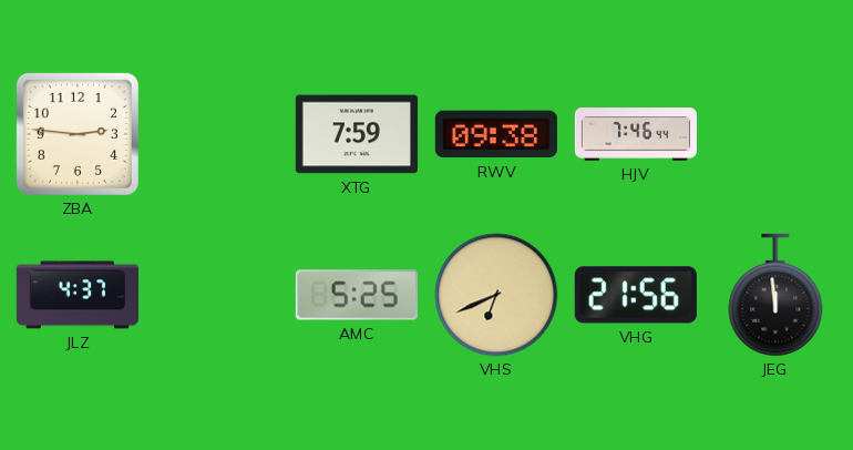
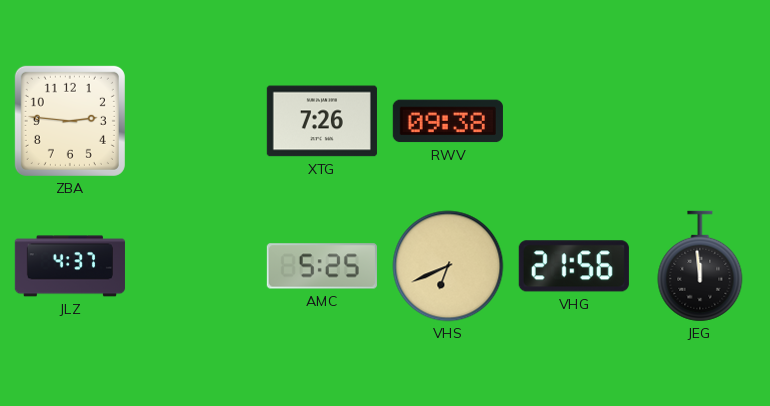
XTG: 7:59 -> 7:26
HJV: 7:46 -> none
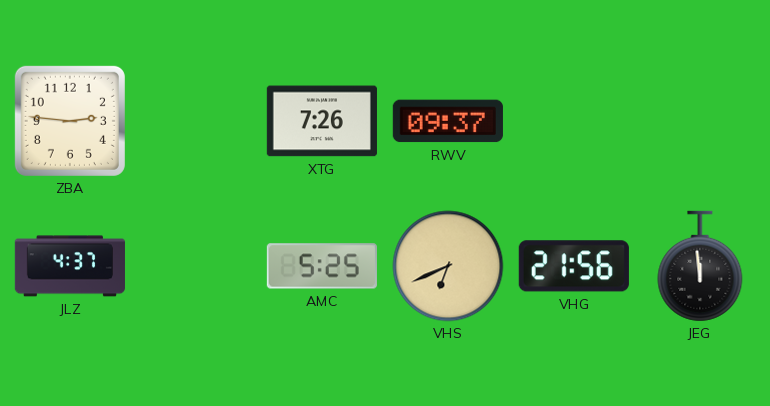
RWV: 09:38 -> 09:37
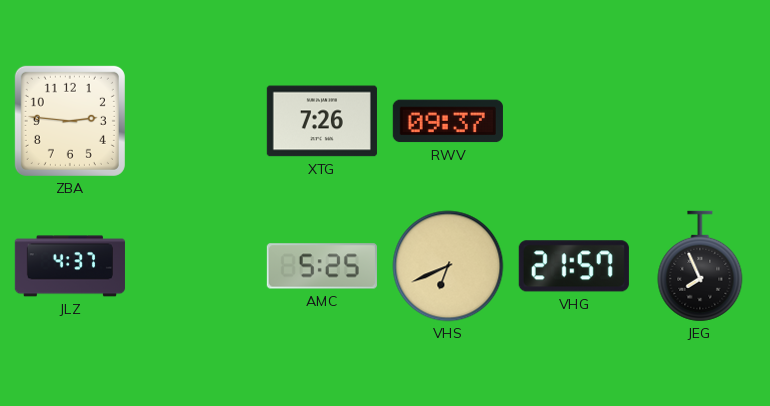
VHG: 21:56 -> 21:57
JEG: 11:59 -> 7:56
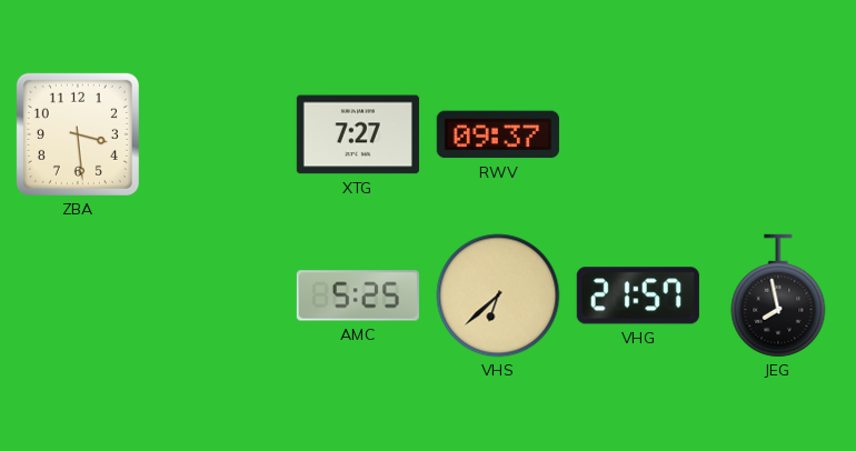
ZBA: 2:46 -> 3:29
XTG: 7:26 -> 7:27
JLZ: 4:37 -> none
VHS: 6:41 -> 6:38
JEG: 7:56 -> 7:58
